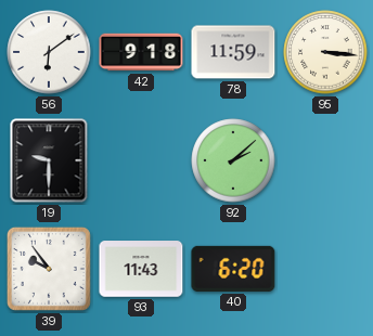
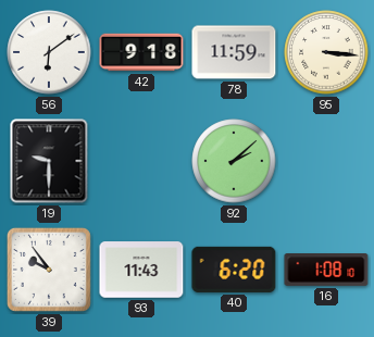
16: none -> 1:08
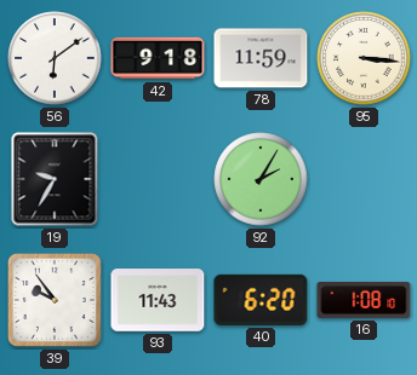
19: 9:30 -> 9:35
92: 2:08 -> 2:05
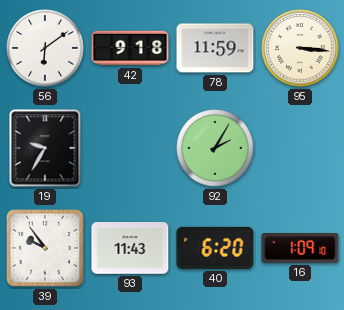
16: 1:08 -> 1:09
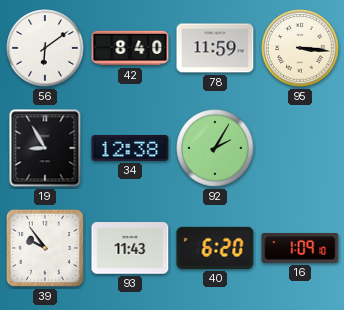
42: 9:18 -> 8:40
19: 9:35 -> 8:55
34: none -> 12:38
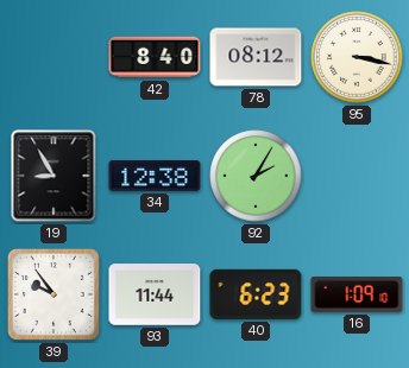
56: 6:09 -> none
78: 11:59 -> 08:12
95: 3:16 -> 3:17
93: 11:43 -> 11:44
40: 6:20 -> 6:23
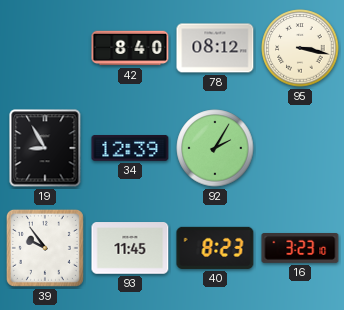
34: 12:38 -> 12:39
93: 11:44 -> 11:45
40: 6:23 -> 8:23
16: 1:09 -> 3:23
